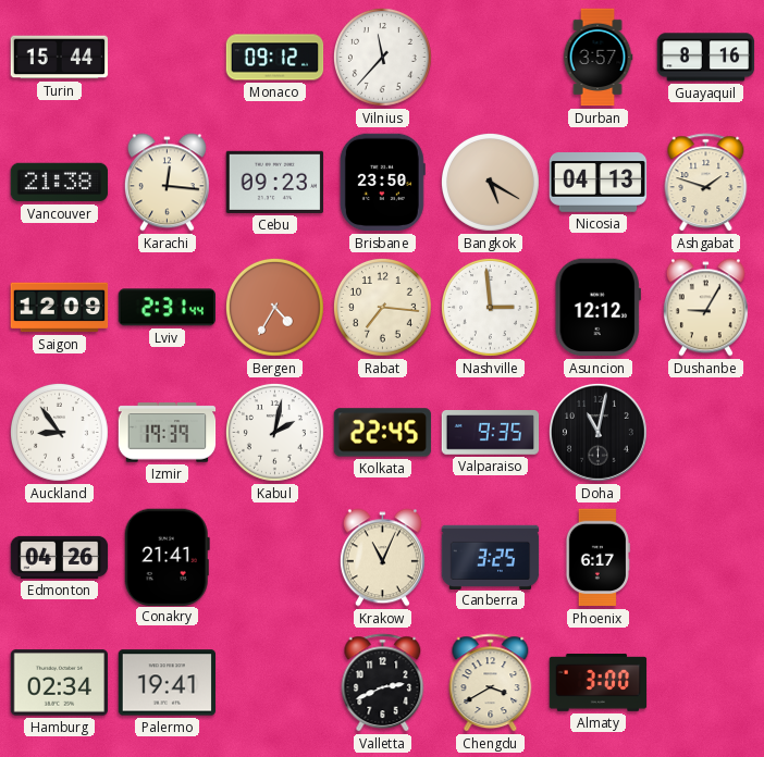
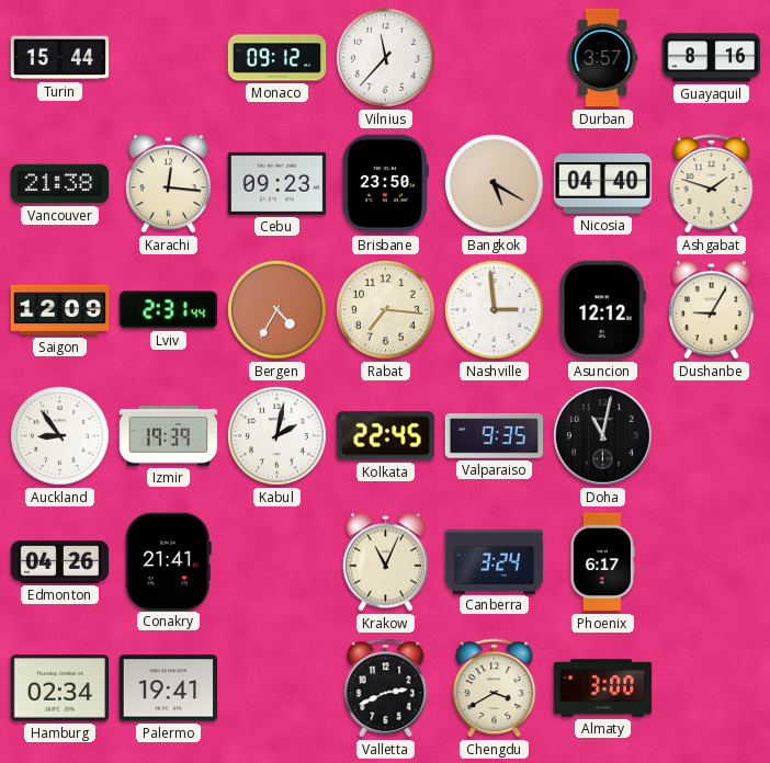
Nicosia: 04:13 -> 04:40
Canberra: 3:25 -> 3:24
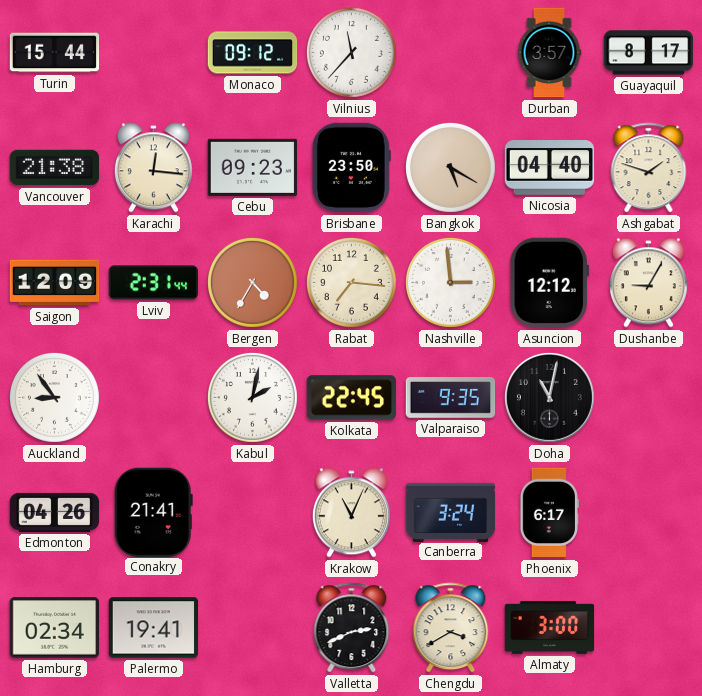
Guayaquil: 8:16 -> 8:17
Izmir: 19:39 -> none
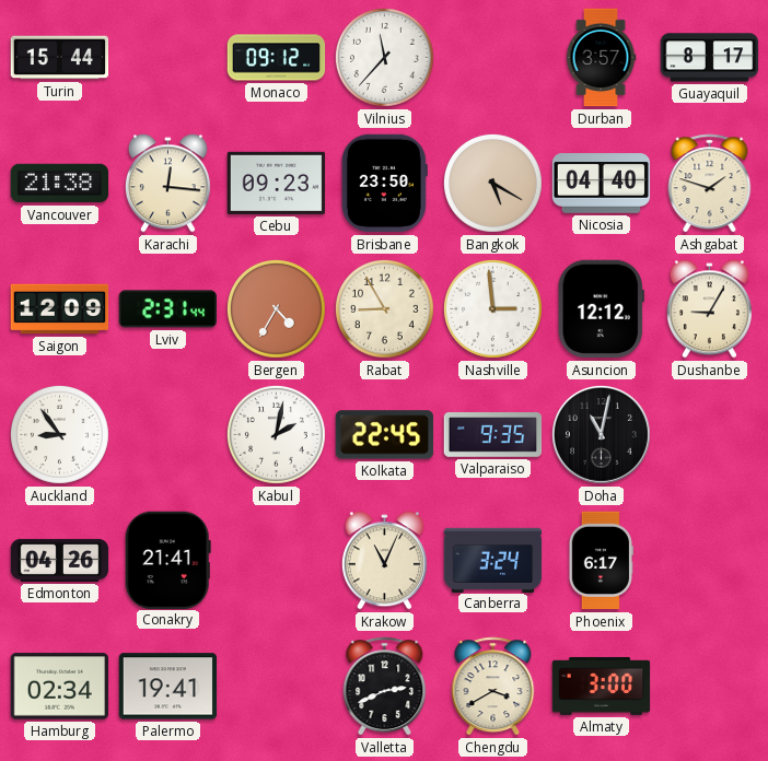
Rabat: 7:16 -> 8:55
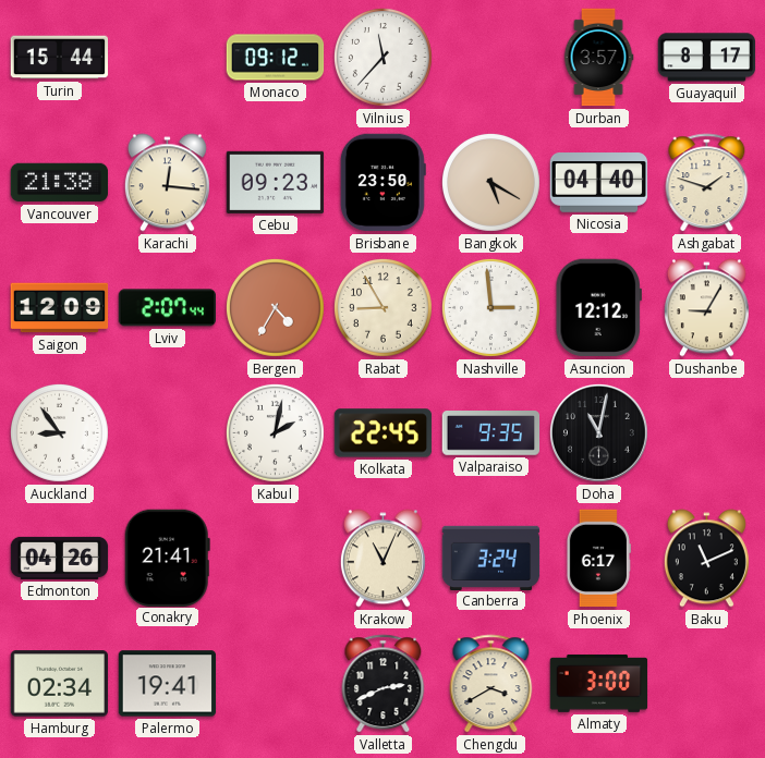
Lviv: 2:31 -> 2:07
Baku: none -> 11:11
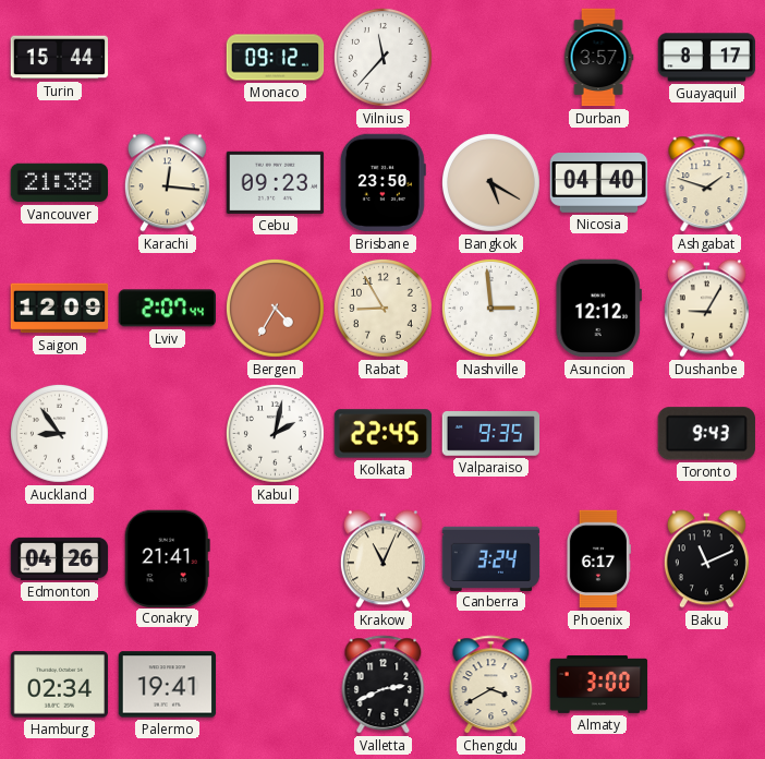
Doha: 11:02 -> none
Toronto: none -> 9:43
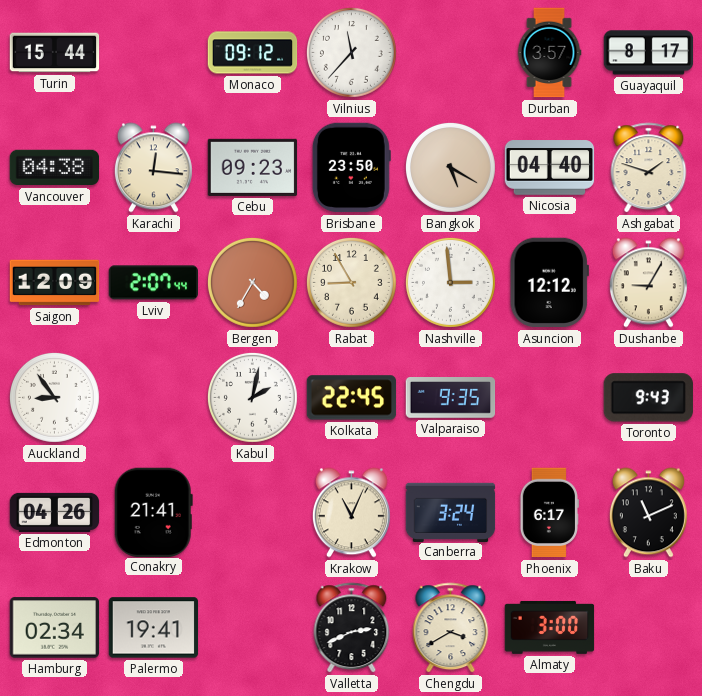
Vancouver: 21:38 -> 04:38
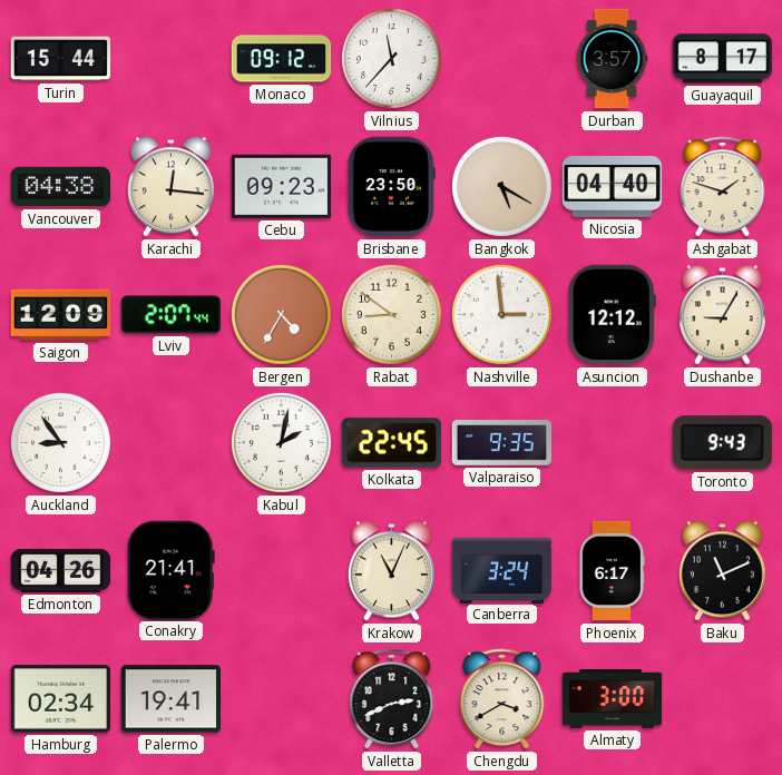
Rabat: 8:55 -> 8:51
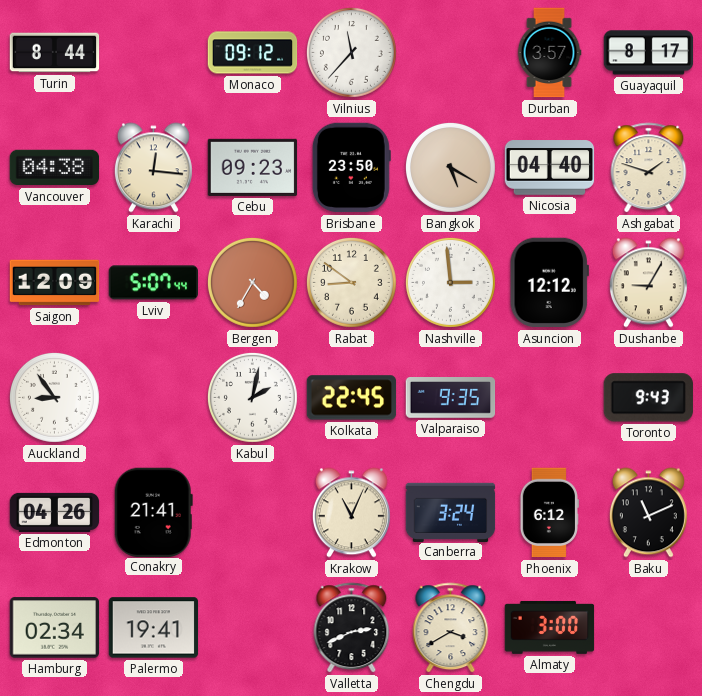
Turin: 15:44 -> 8:44
Lviv: 2:07 -> 5:07
Phoenix: 6:17 -> 6:12
